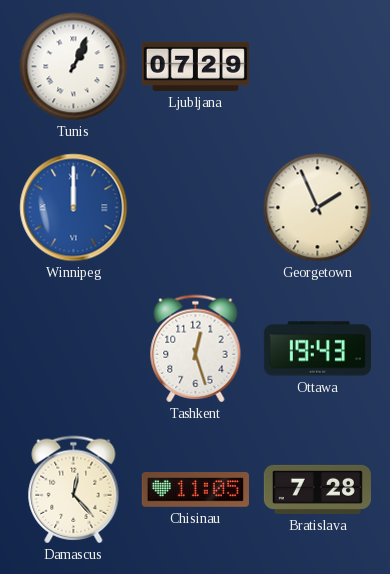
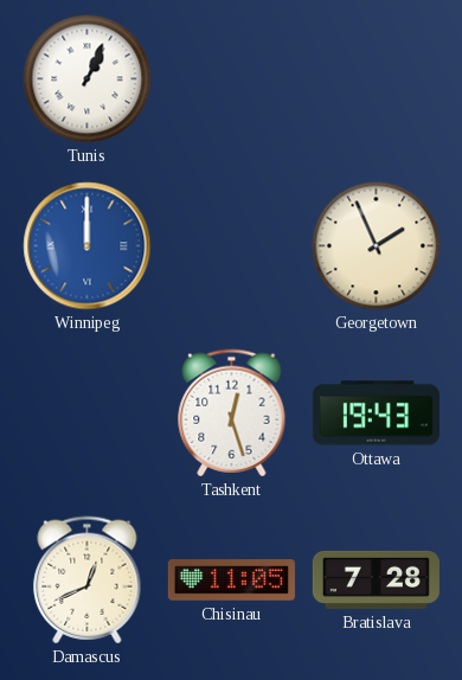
Ljubljana: 07:29 -> none
Damascus: 12:23 -> 12:41
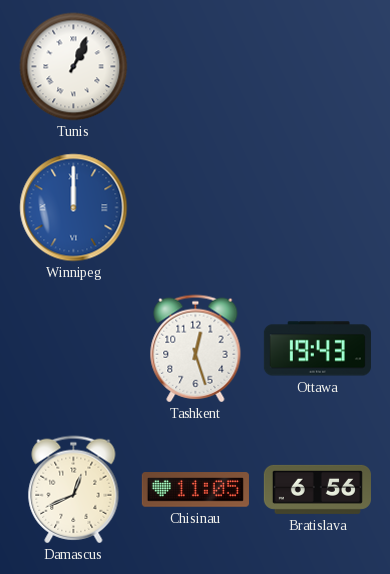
Georgetown: 1:56 -> none
Bratislava: 7:28 -> 6:56
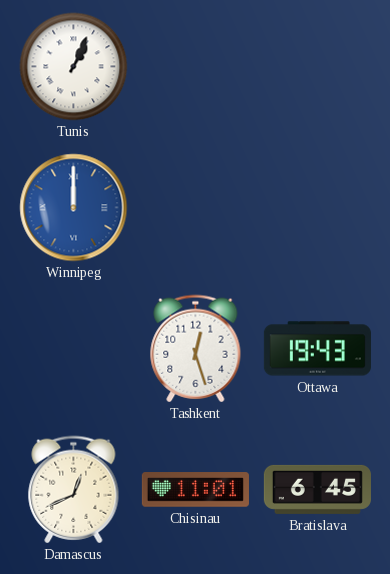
Chisinau: 11:05 -> 11:01
Bratislava: 6:56 -> 6:45
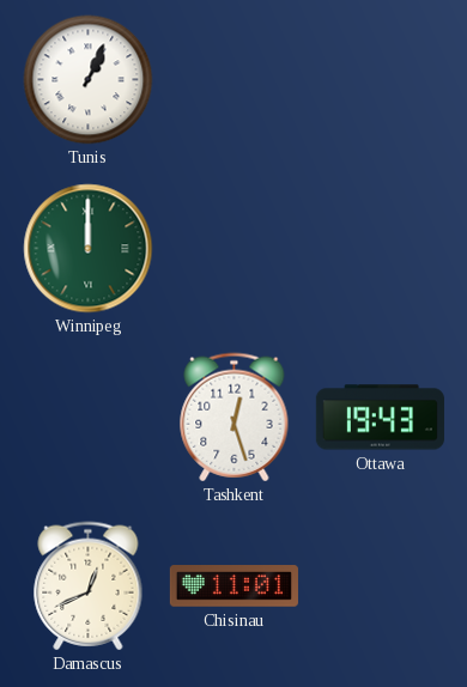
Winnipeg dial: blue -> green
Bratislava: 6:45 -> none
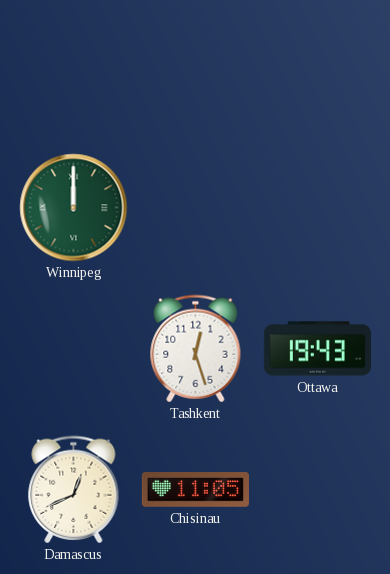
Tunis: 1:04 -> none
Chisinau: 11:01 -> 11:05
